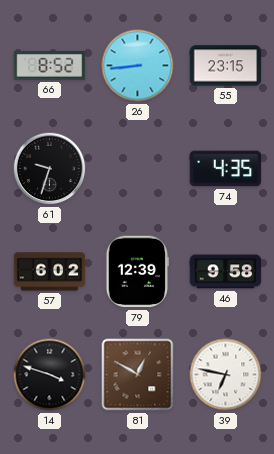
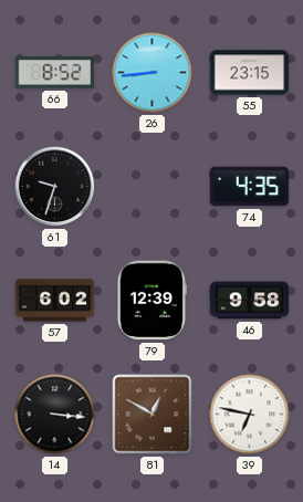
14: 3:48 -> 3:16
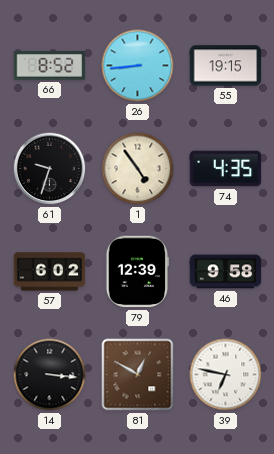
55: 23:15 -> 19:15
1: none -> 4:54
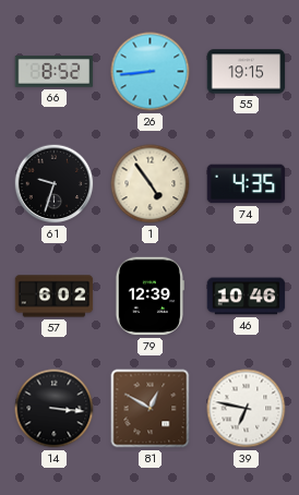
46: 9:58 -> 10:46
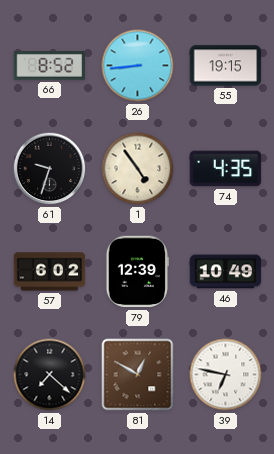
46: 10:46 -> 10:49
14: 3:16 -> 7:22
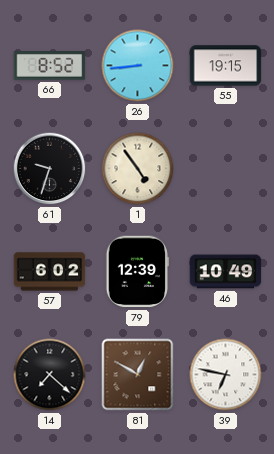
74: 4:35 -> none
